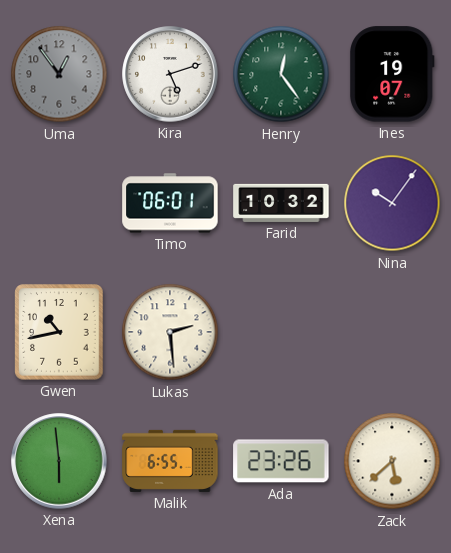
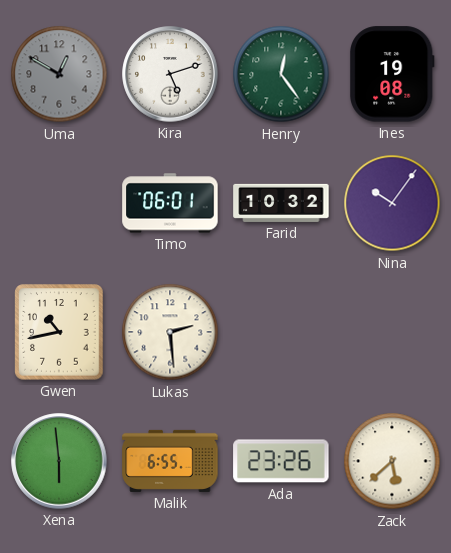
Uma: 12:54 -> 12:50
Ines: 19:07 -> 19:08
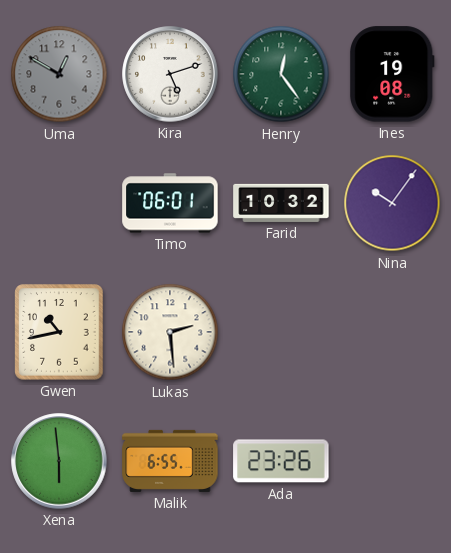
Zack: 5:38 -> none
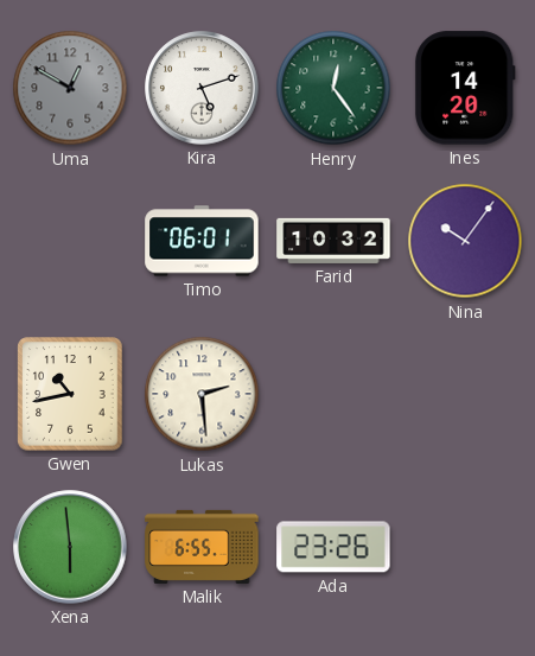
Ines: 19:08 -> 14:20
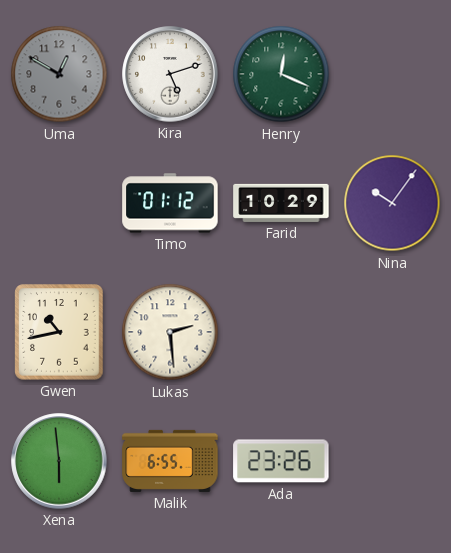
Henry: 12:24 -> 12:19
Ines: 14:20 -> none
Timo: 06:01 -> 01:12
Farid: 10:32 -> 10:29
